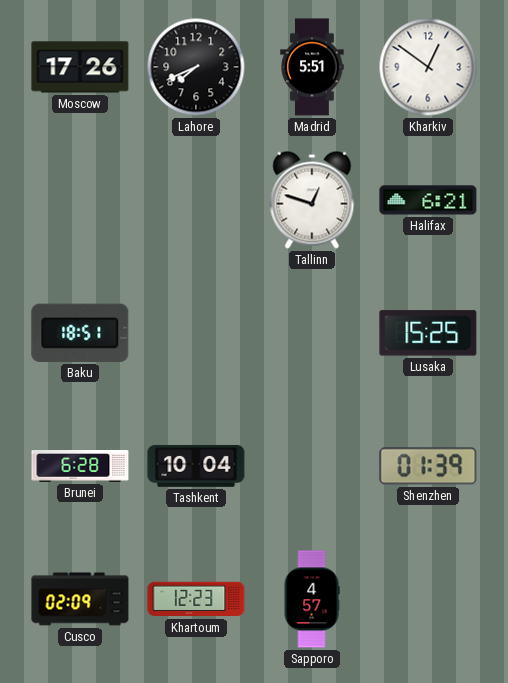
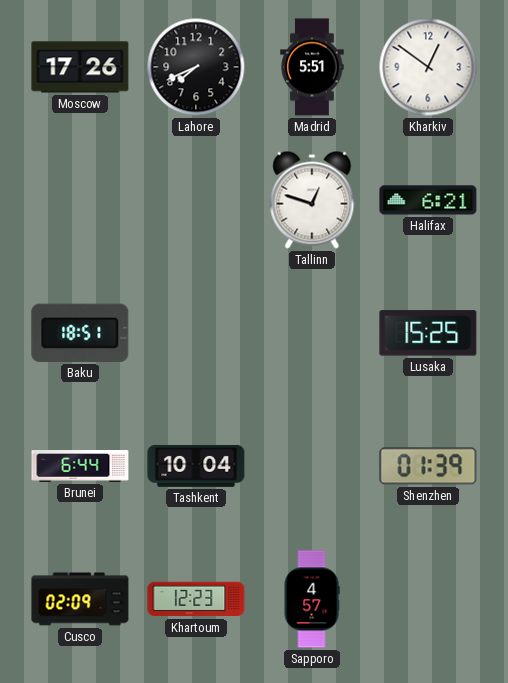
Brunei: 6:28 -> 6:44
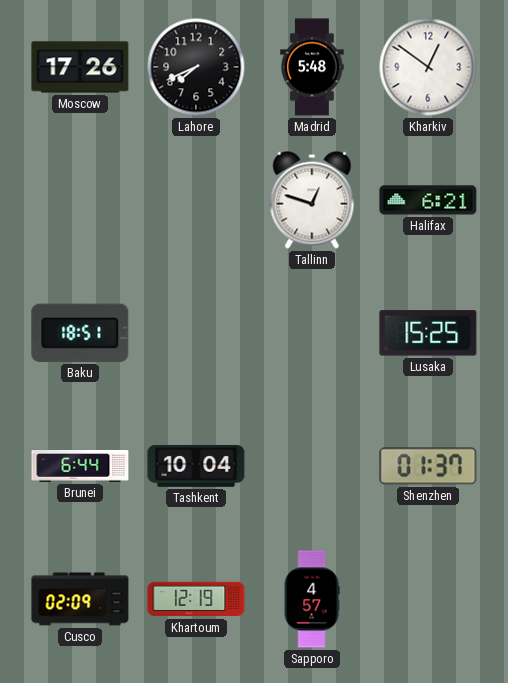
Madrid: 5:51 -> 5:48
Shenzhen: 01:39 -> 01:37
Khartoum: 12:23 -> 12:19
